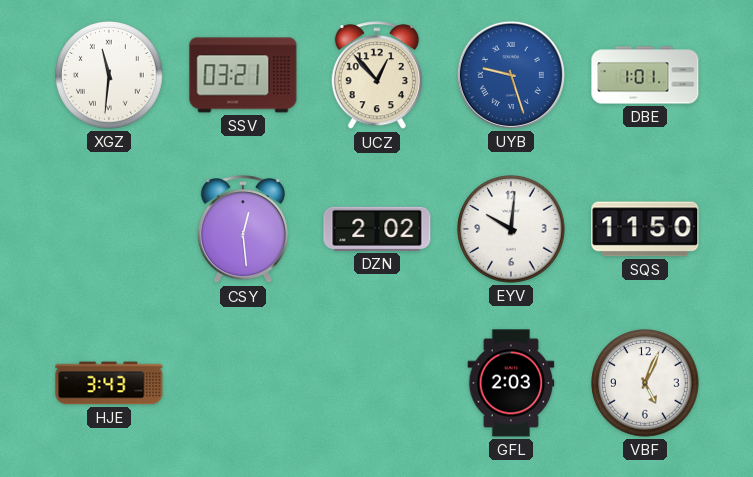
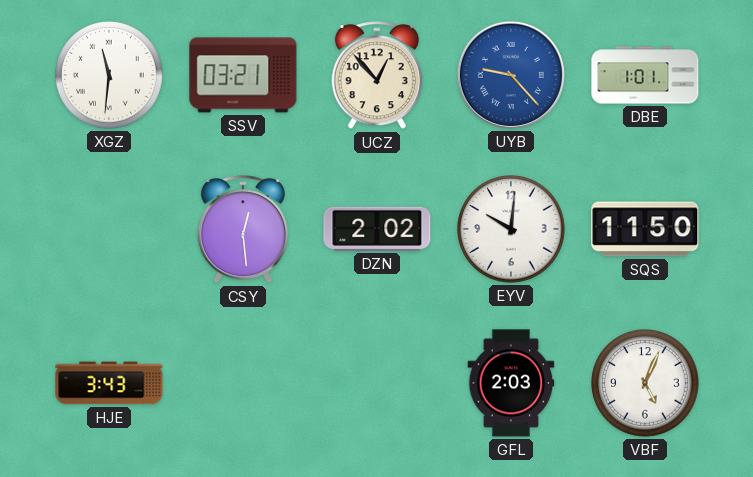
UYB: 9:27 -> 9:23
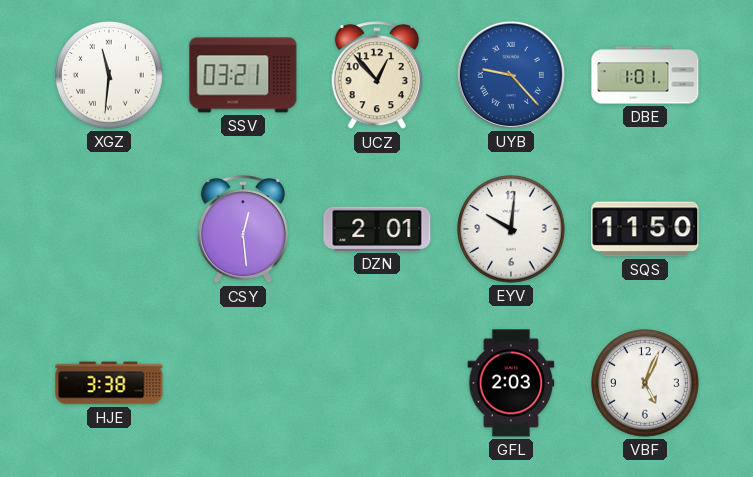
DZN: 2:02 -> 2:01
HJE: 3:43 -> 3:38
